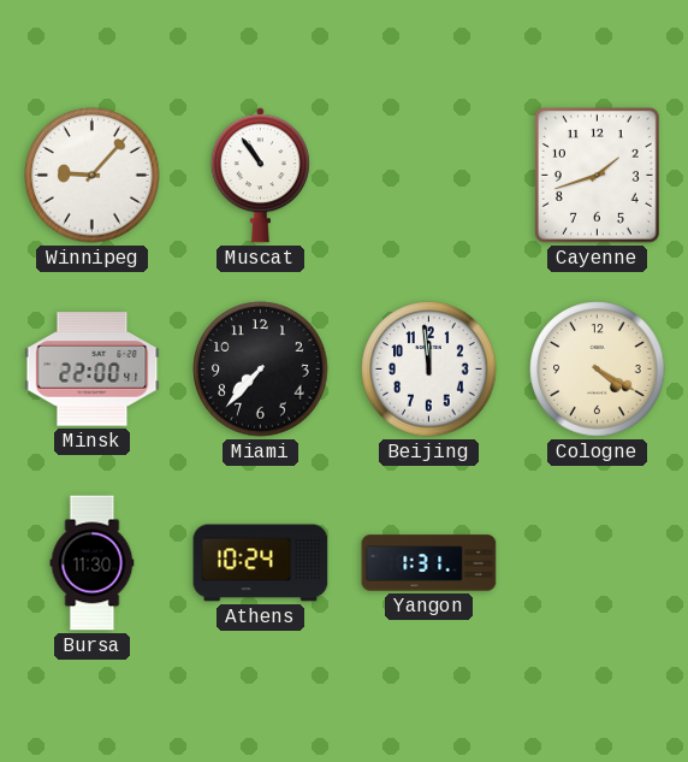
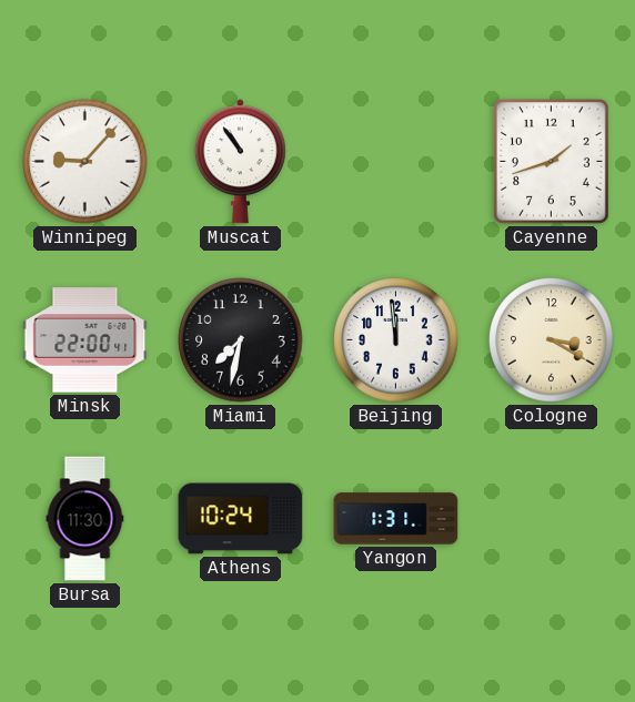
Miami: 7:37 -> 7:32
Cologne: 4:20 -> 3:20
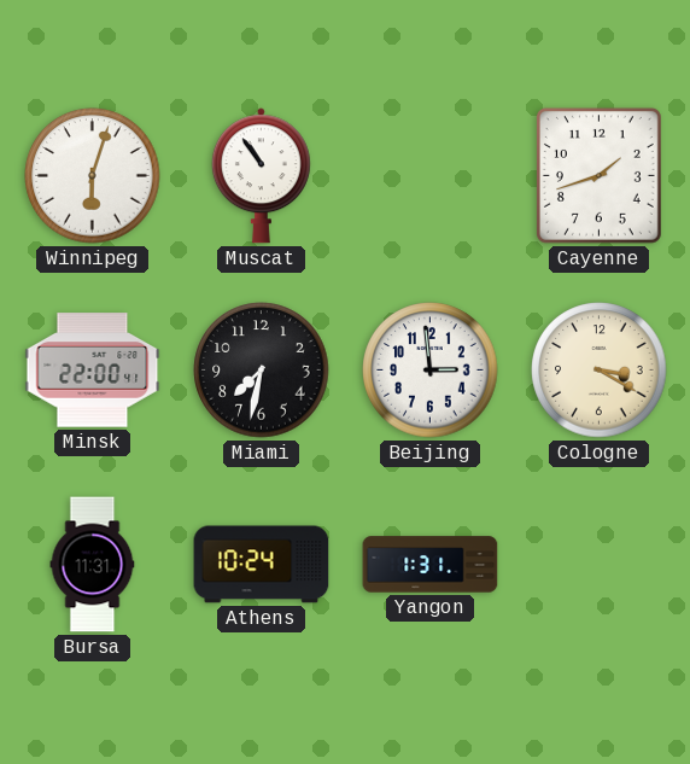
Winnipeg: 9:07 -> 6:03
Beijing: 11:59 -> 2:59
Bursa: 11:30 -> 11:31
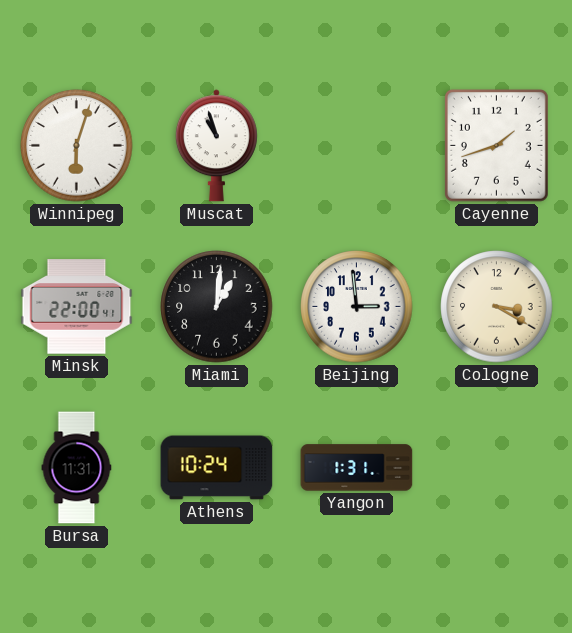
Muscat: 10:54 -> 10:57
Miami: 7:32 -> 1:01
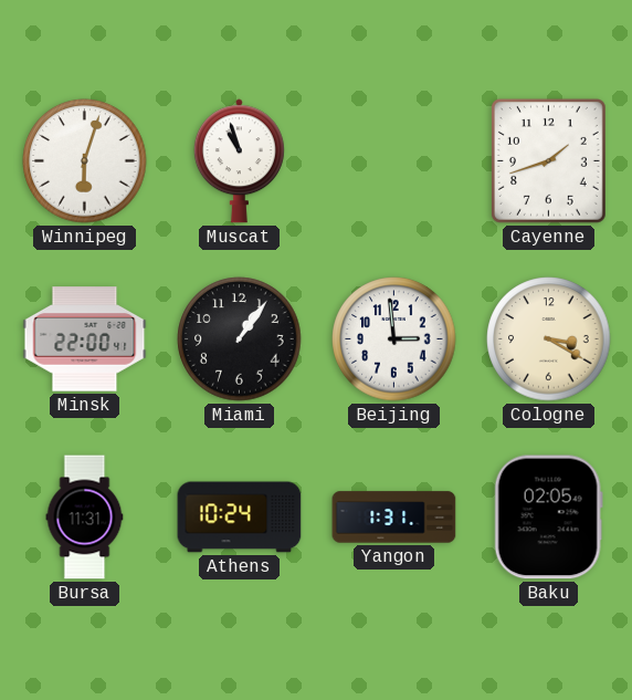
Miami: 1:01 -> 1:06
Baku: none -> 02:05
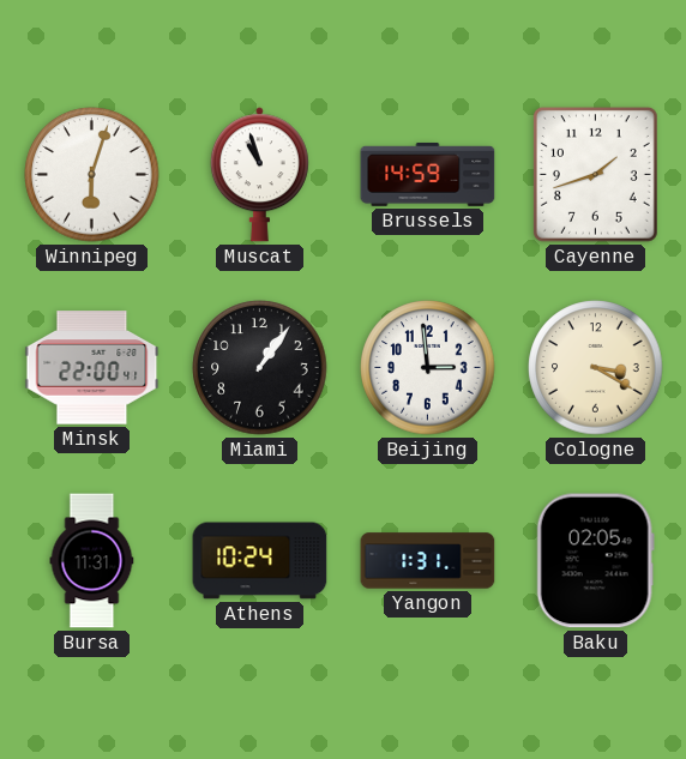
Brussels: none -> 14:59
